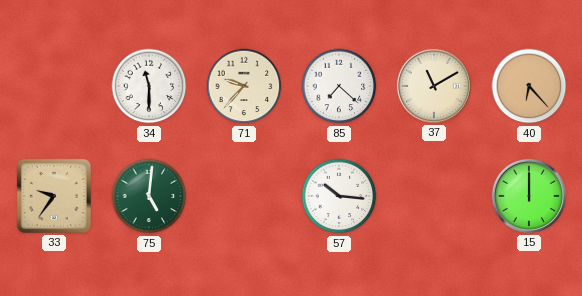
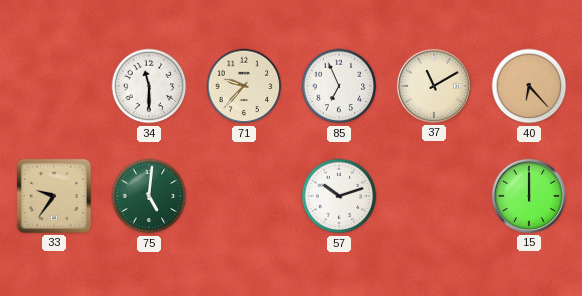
85: 7:22 -> 6:56
57: 10:16 -> 10:12
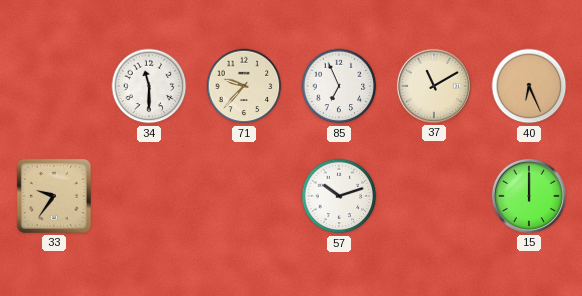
40: 6:23 -> 6:26
75: 5:01 -> none
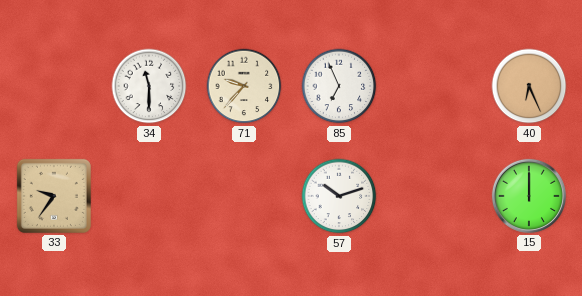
37: 11:10 -> none
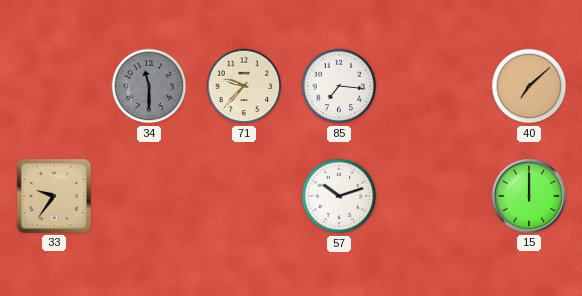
34 dial: white -> grey
85: 6:56 -> 7:16
40: 6:26 -> 7:08
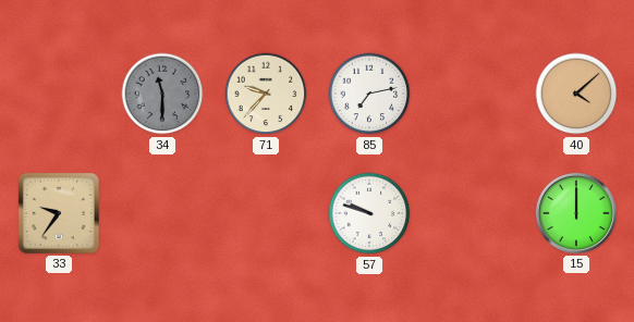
85: 7:16 -> 7:13
40: 7:08 -> 4:08
57: 10:12 -> 9:48
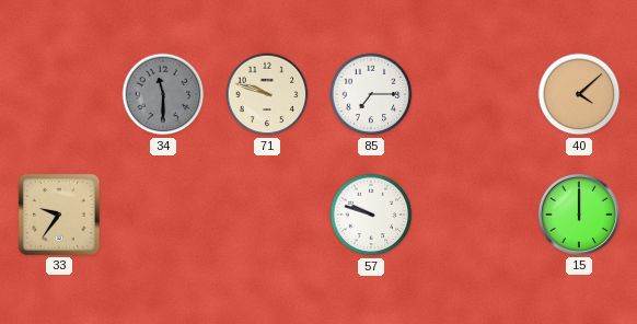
71: 9:37 -> 9:48
85: 7:13 -> 7:15
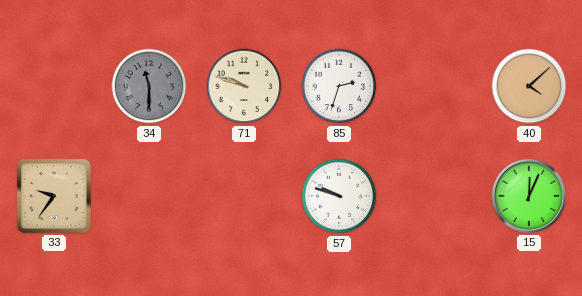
85: 7:15 -> 2:33
15: 12:00 -> 12:04
